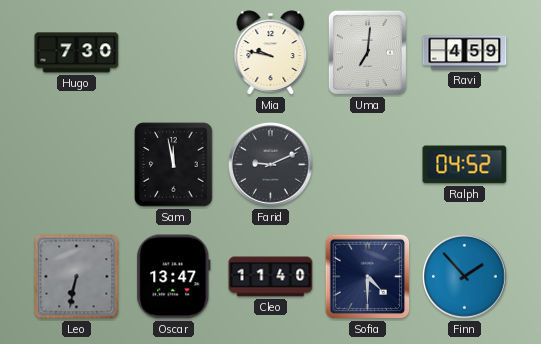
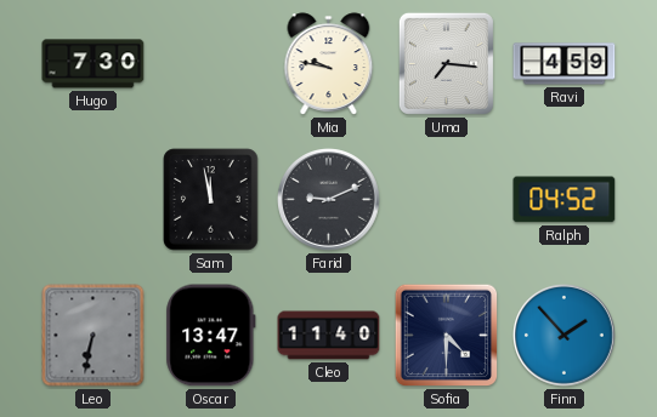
Uma: 7:01 -> 7:16
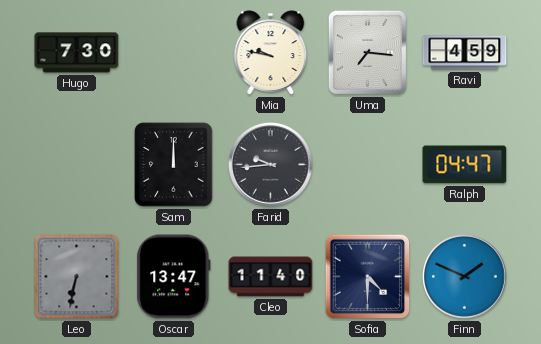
Sam: 11:58 -> 12:00
Farid: 9:11 -> 9:44
Ralph: 04:52 -> 04:47
Finn: 1:53 -> 1:49
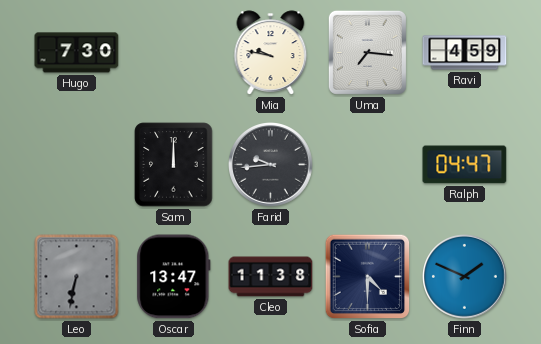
Cleo: 11:40 -> 11:38
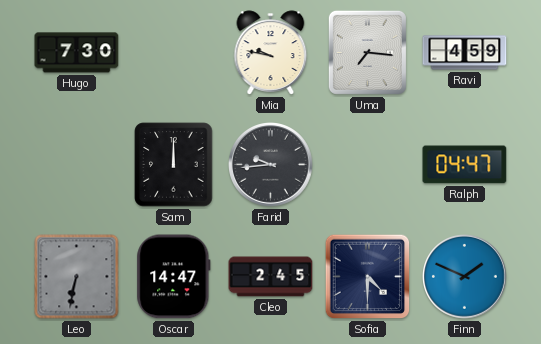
Oscar: 13:47 -> 14:47
Cleo: 11:38 -> 2:45
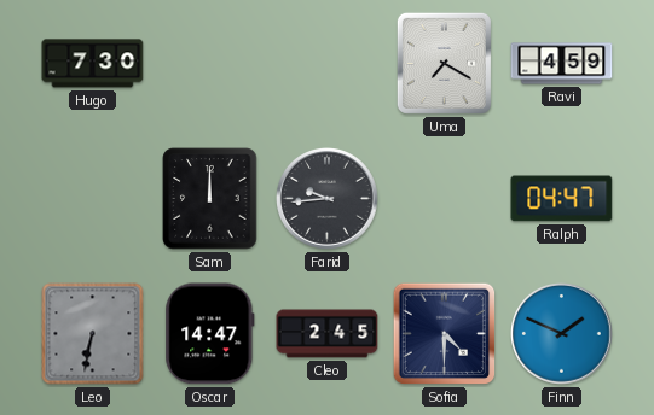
Mia: 9:47 -> none
Uma: 7:16 -> 7:20
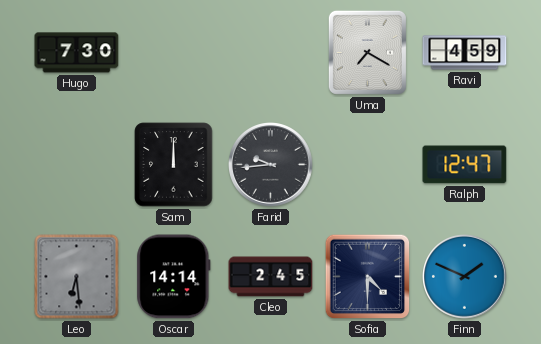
Ralph: 04:47 -> 12:47
Leo: 6:32 -> 6:29
Oscar: 14:47 -> 14:14
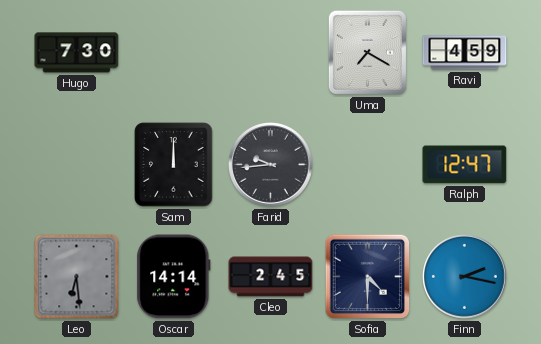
Finn: 1:49 -> 2:17
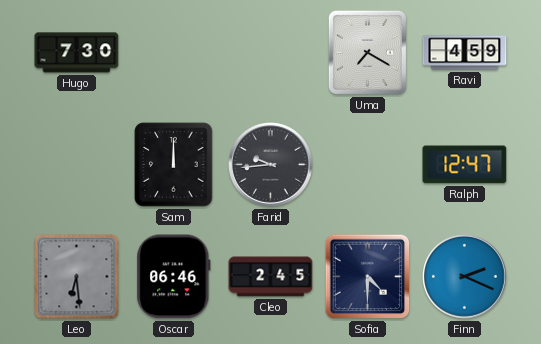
Oscar: 14:14 -> 06:46
Finn: 2:17 -> 2:19
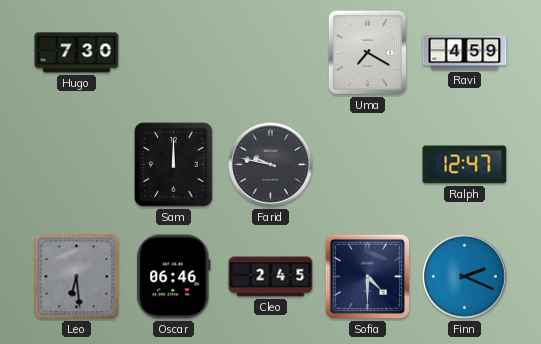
Farid: 9:44 -> 9:47
